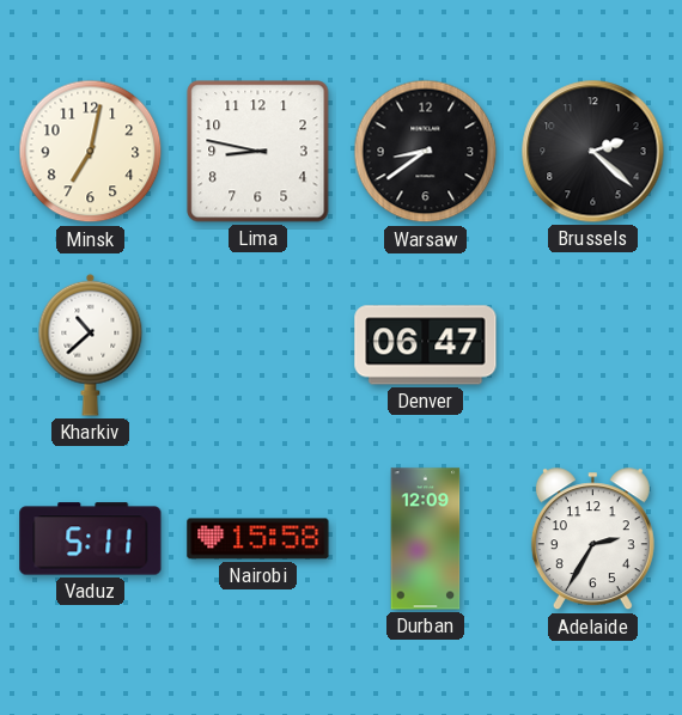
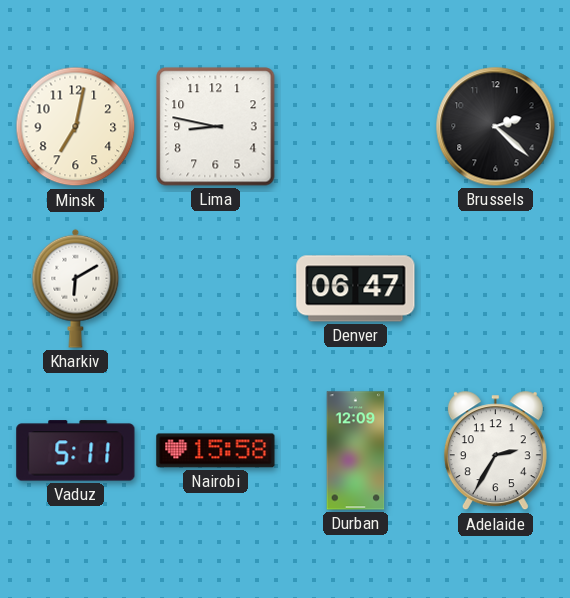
Warsaw: 8:39 -> none
Kharkiv: 10:38 -> 6:10
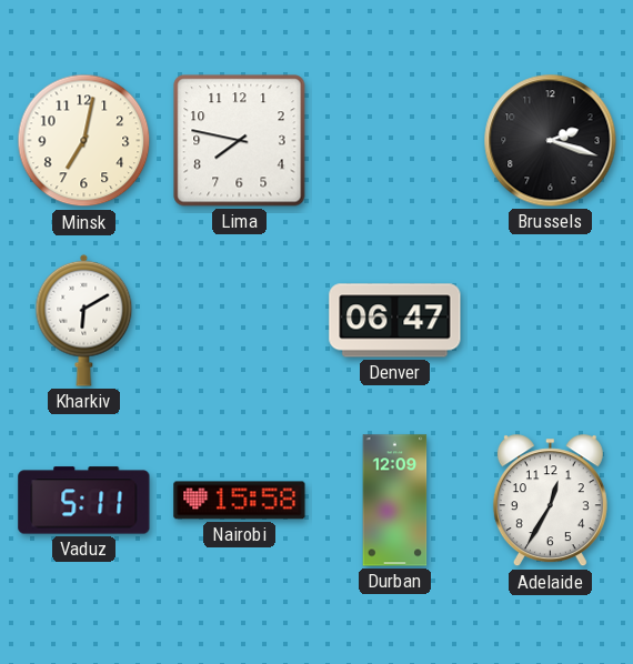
Lima: 8:47 -> 7:47
Brussels: 2:22 -> 2:18
Adelaide: 2:35 -> 12:35
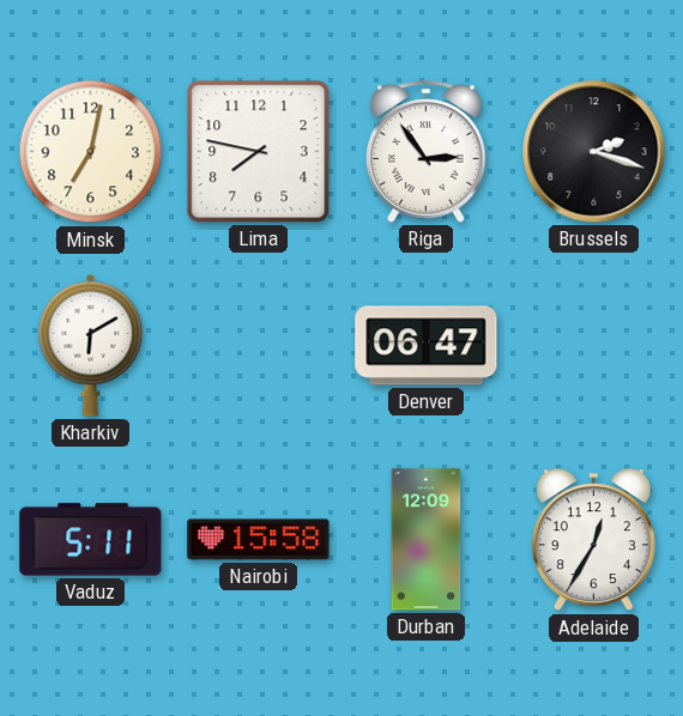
Riga: none -> 2:54
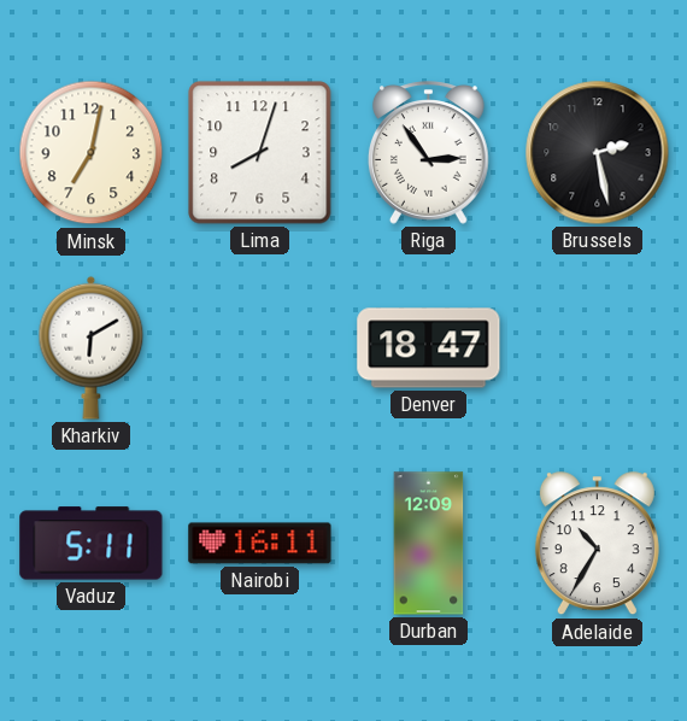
Lima: 7:47 -> 8:03
Brussels: 2:18 -> 2:28
Denver: 06:47 -> 18:47
Nairobi: 15:58 -> 16:11
Adelaide: 12:35 -> 10:35
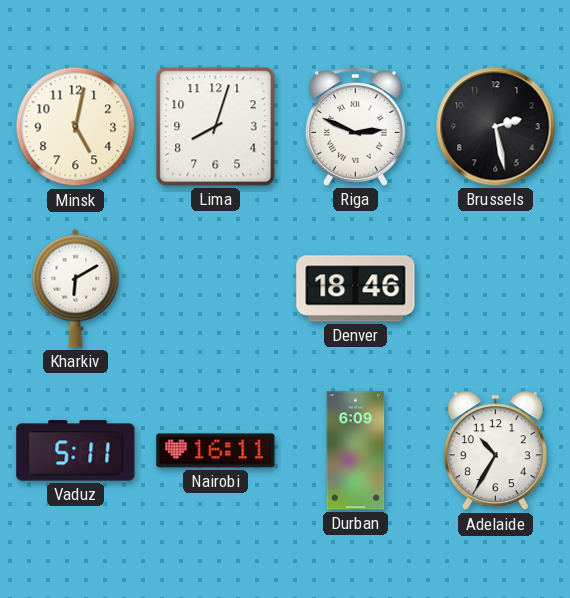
Minsk: 7:02 -> 5:02
Riga: 2:54 -> 2:49
Denver: 18:47 -> 18:46
Durban: 12:09 -> 6:09
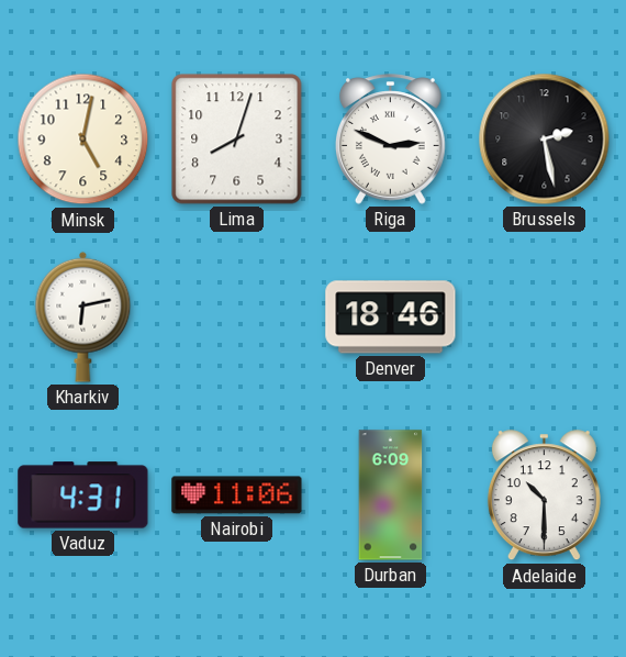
Kharkiv: 6:10 -> 6:13
Vaduz: 5:11 -> 4:31
Nairobi: 16:11 -> 11:06
Adelaide: 10:35 -> 10:30
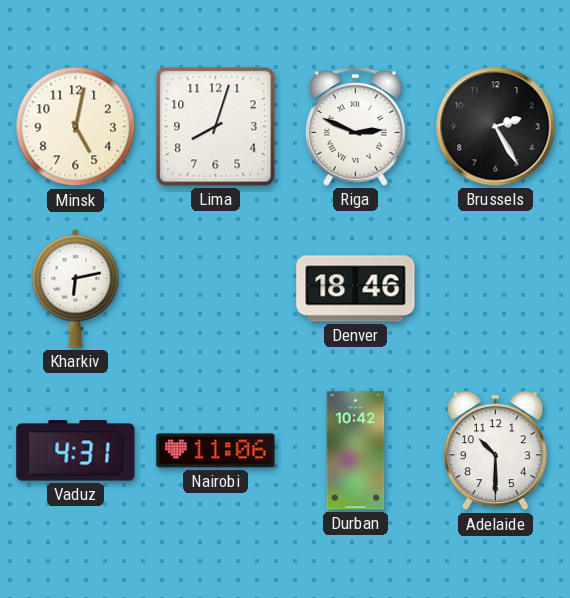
Brussels: 2:28 -> 2:25
Durban: 6:09 -> 10:42
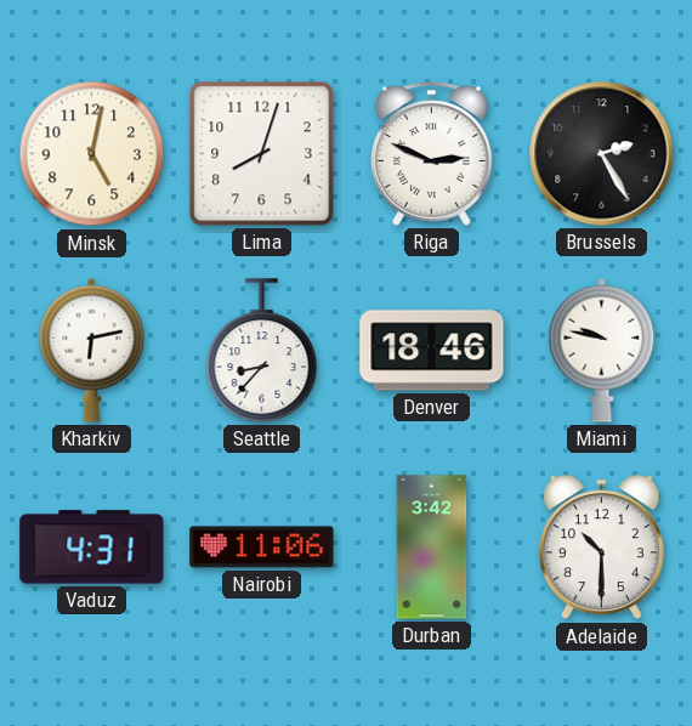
Seattle: none -> 8:37
Miami: none -> 9:47
Durban: 10:42 -> 3:42
